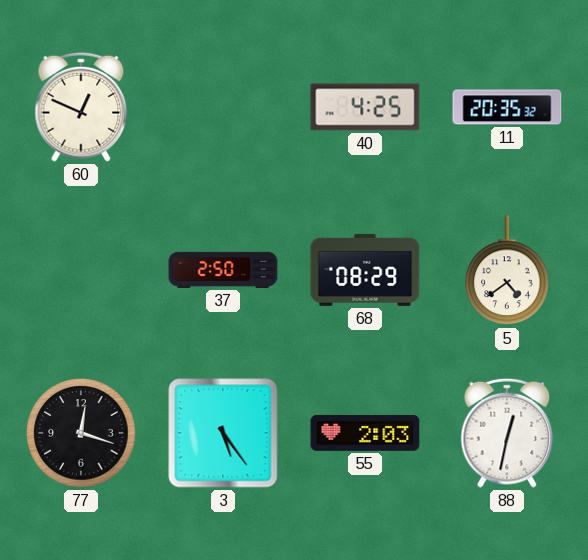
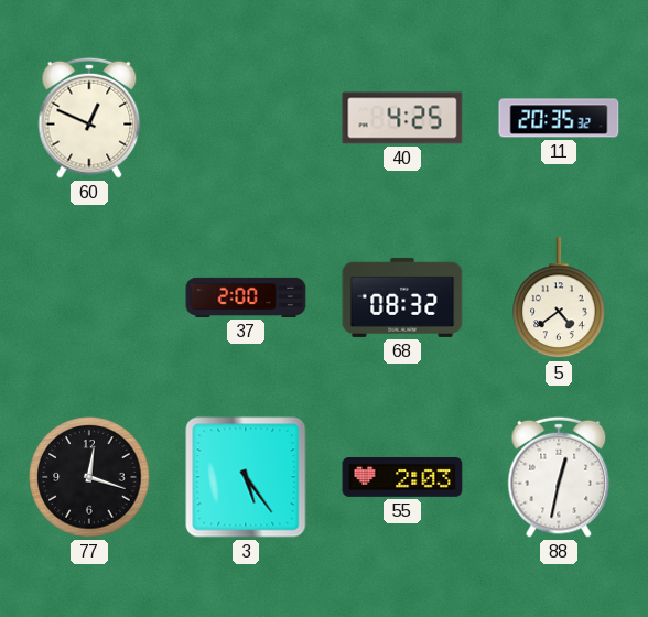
37: 2:50 -> 2:00
68: 08:29 -> 08:32
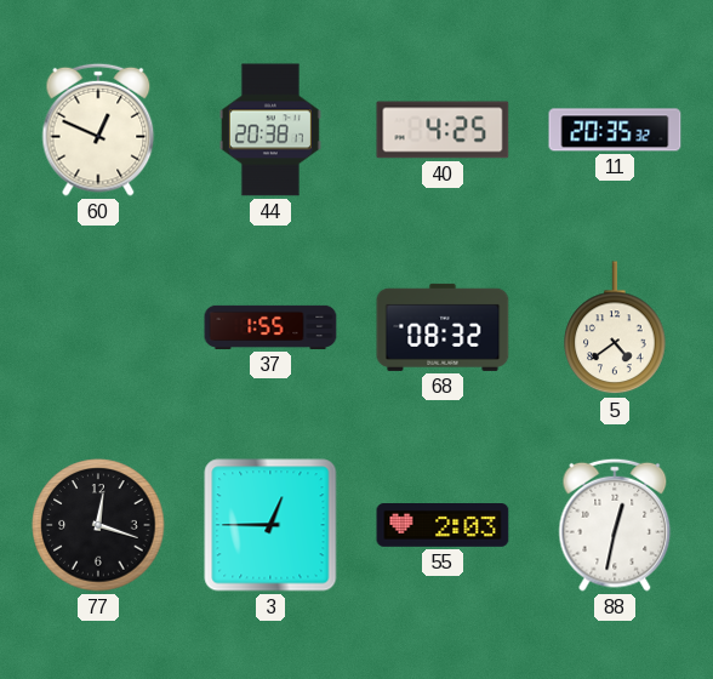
44: none -> 20:38
37: 2:00 -> 1:55
3: 5:24 -> 12:45
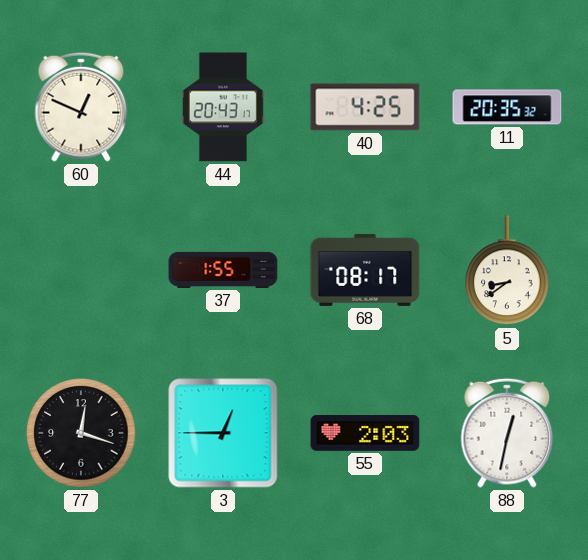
44: 20:38 -> 20:43
68: 08:32 -> 08:17
5: 4:39 -> 8:39
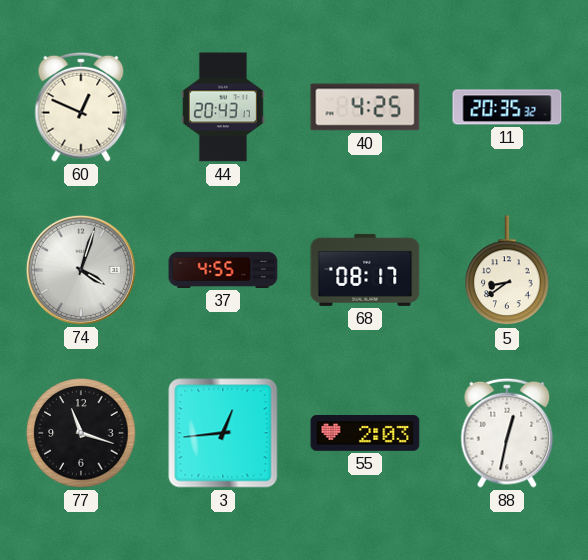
74: none -> 4:03
37: 1:55 -> 4:55
77: 12:18 -> 11:18
3: 12:45 -> 12:44
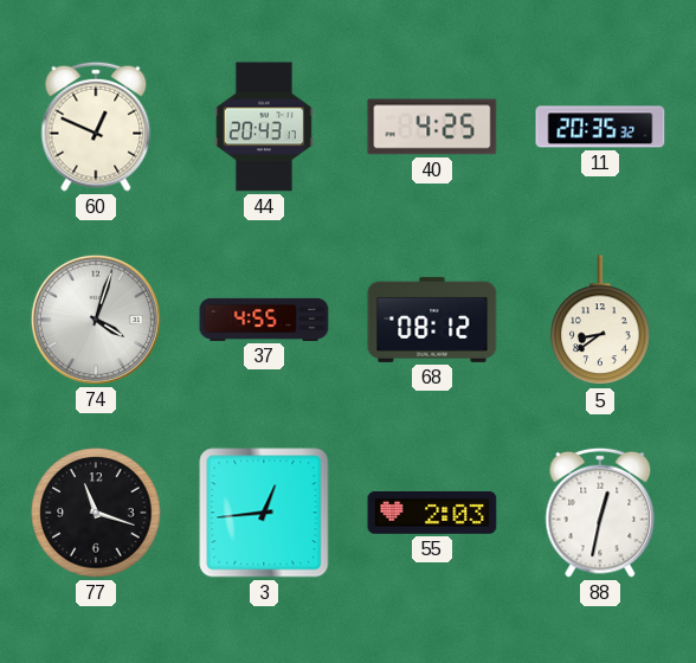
68: 08:17 -> 08:12
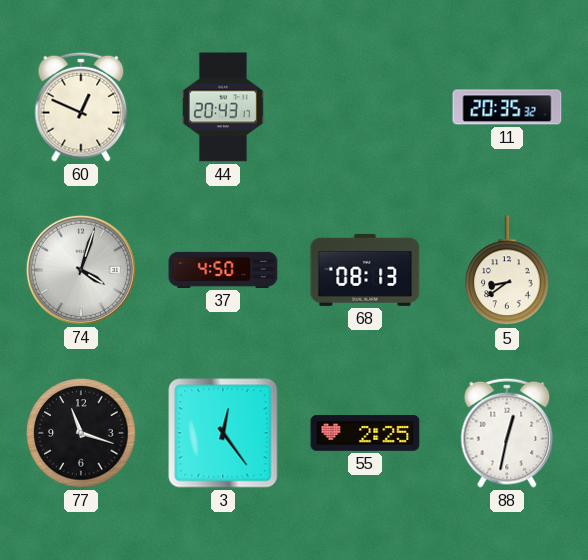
40: 4:25 -> none
37: 4:55 -> 4:50
68: 08:12 -> 08:13
3: 12:44 -> 12:24
55: 2:03 -> 2:25
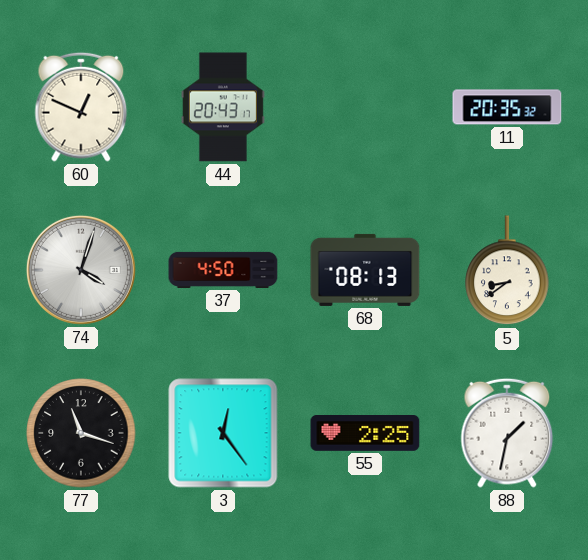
88: 12:32 -> 1:32
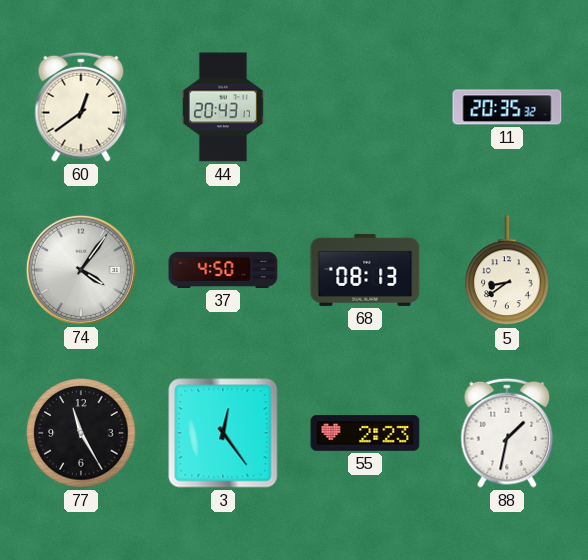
60: 12:49 -> 12:39
74: 4:03 -> 4:06
77: 11:18 -> 11:25
55: 2:25 -> 2:23
